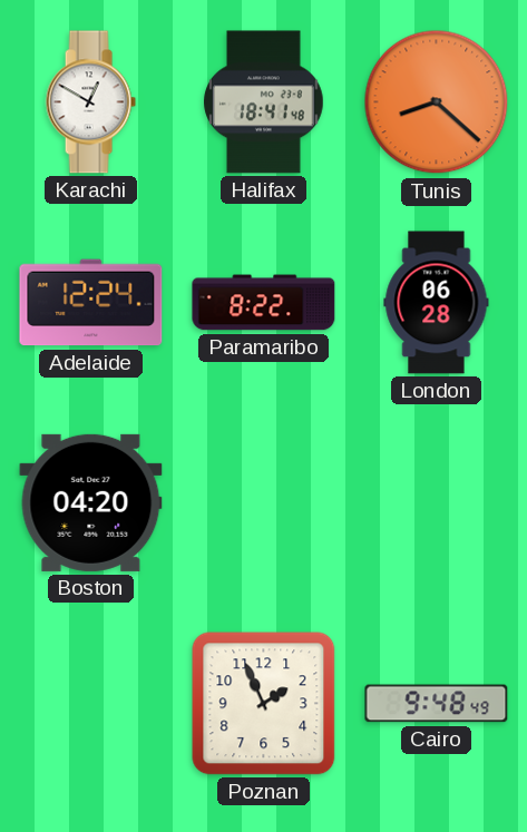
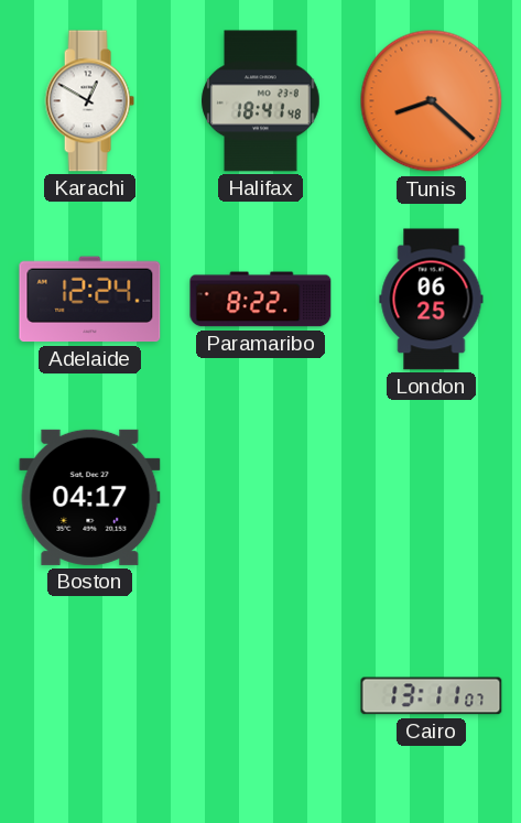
London: 06:28 -> 06:25
Boston: 04:20 -> 04:17
Poznan: 1:56 -> none
Cairo: 9:48 -> 13:11
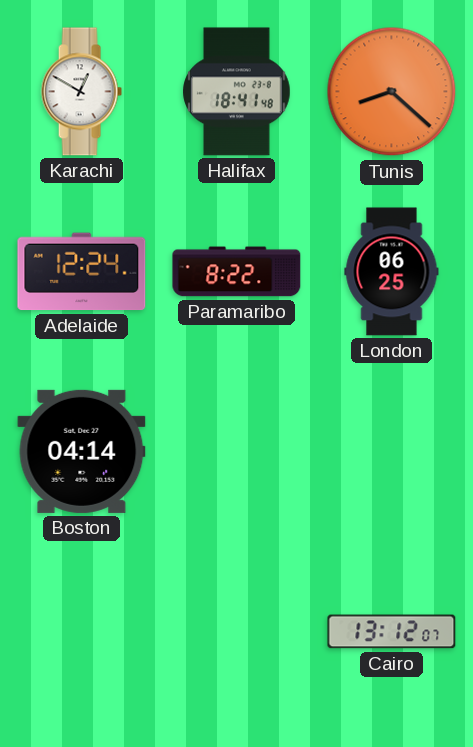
Boston: 04:17 -> 04:14
Cairo: 13:11 -> 13:12
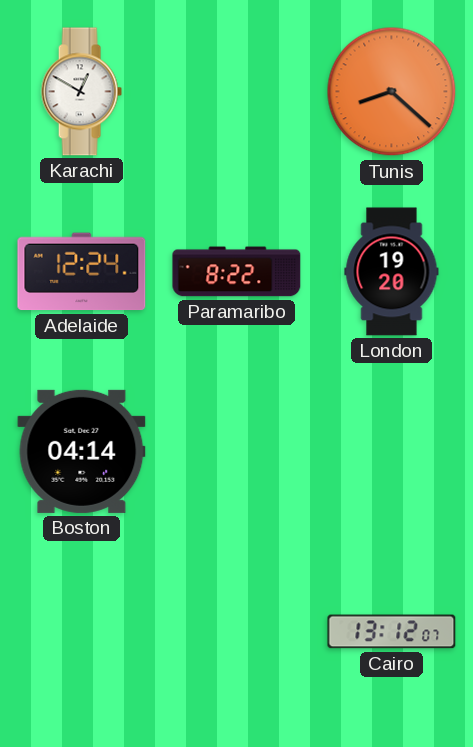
Halifax: 18:41 -> none
London: 06:25 -> 19:20
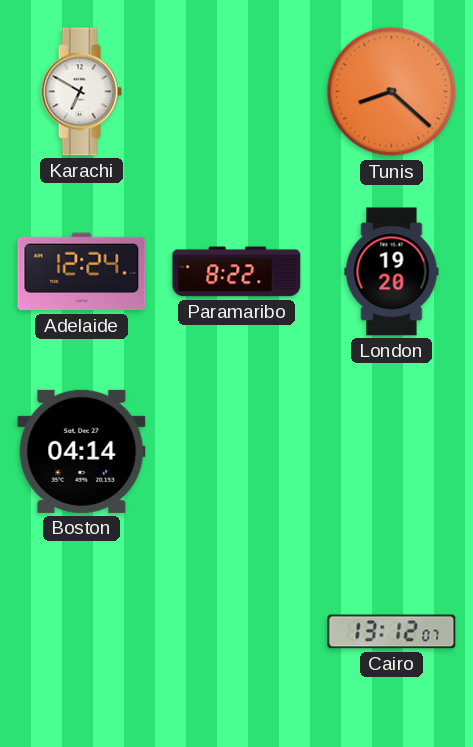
Karachi: 12:50 -> 6:50
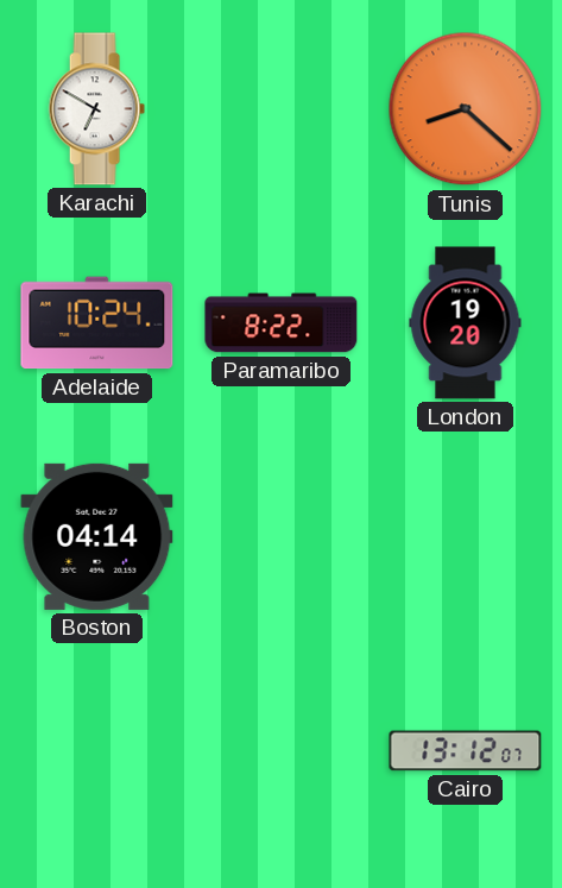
Adelaide: 12:24 -> 10:24
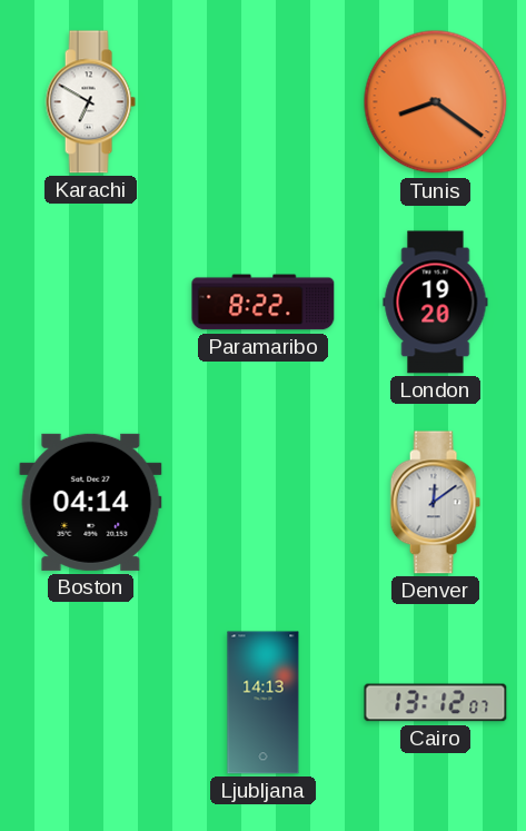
Tunis: 8:22 -> 8:21
Adelaide: 10:24 -> none
Denver: none -> 12:09
Ljubljana: none -> 14:13
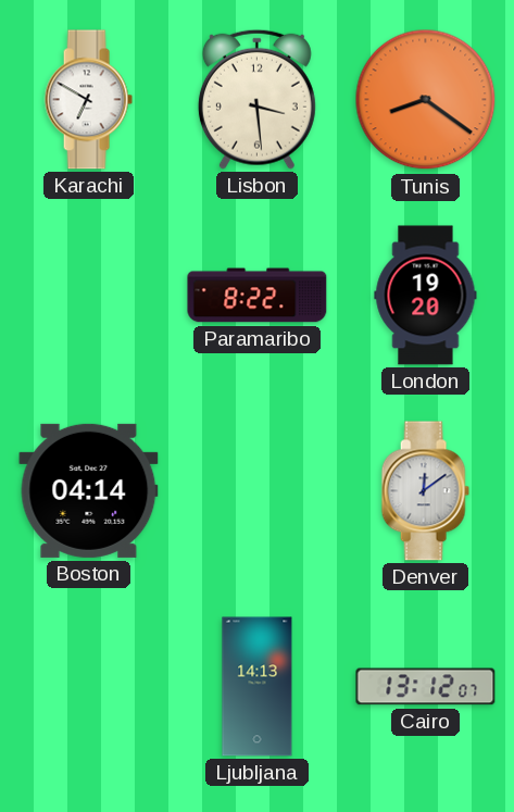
Lisbon: none -> 3:29
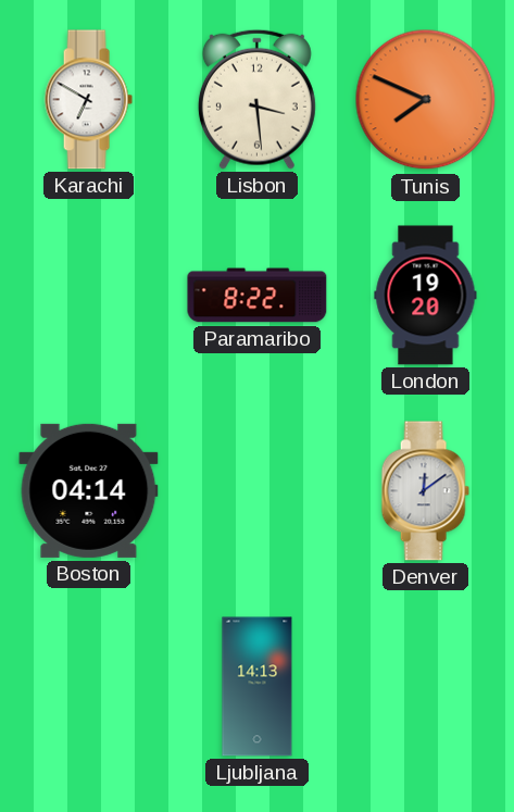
Tunis: 8:21 -> 7:49
Cairo: 13:12 -> none
